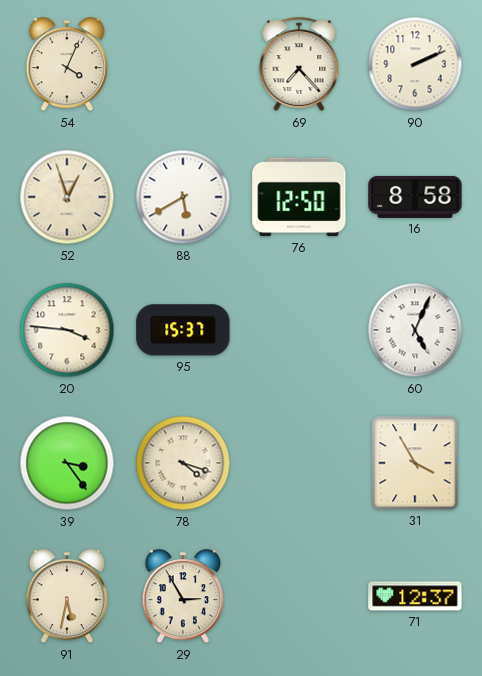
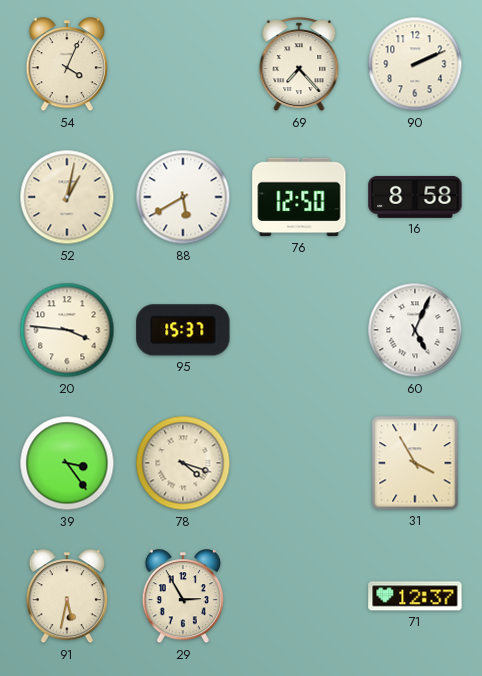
52: 12:57 -> 1:02
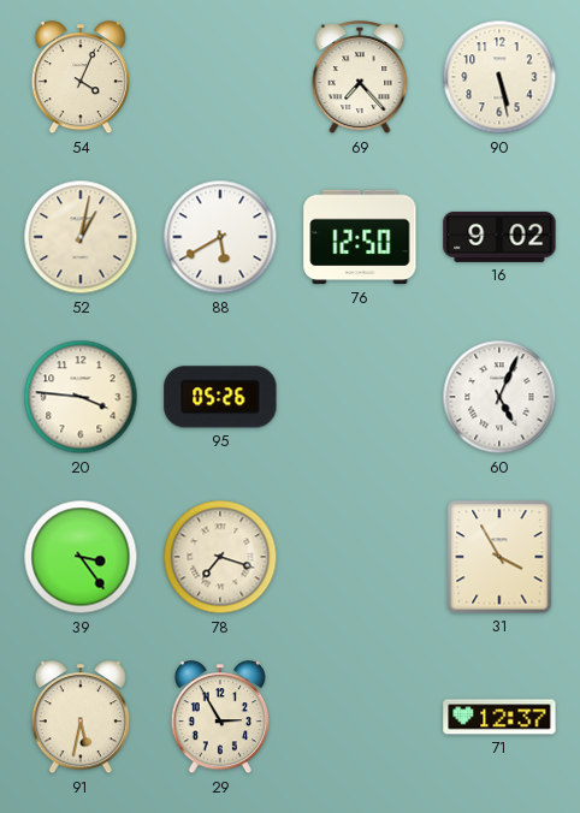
90: 2:11 -> 5:28
16: 8:58 -> 9:02
95: 15:37 -> 05:26
78: 4:18 -> 7:18
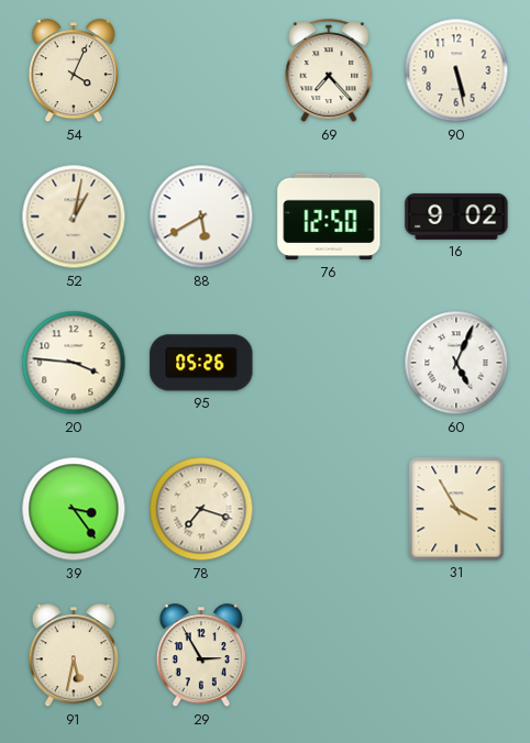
71: 12:37 -> none
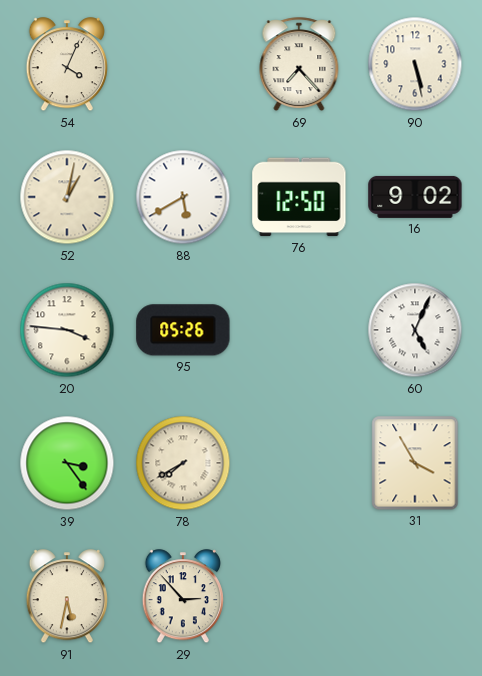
78: 7:18 -> 7:40
29: 2:55 -> 2:53
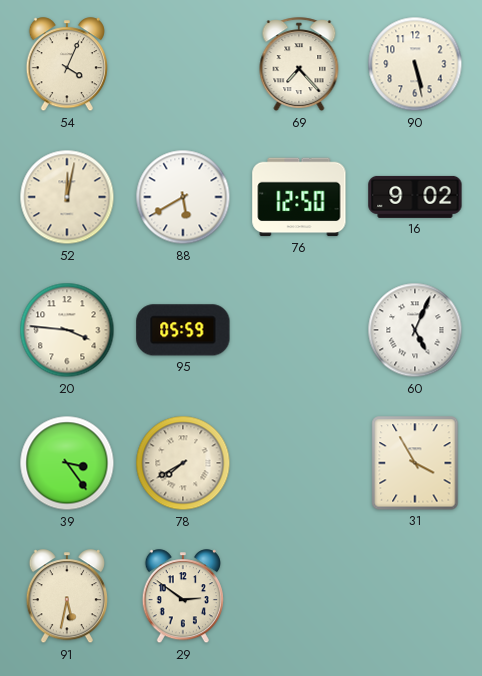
52: 1:02 -> 12:02
95: 05:26 -> 05:59
29: 2:53 -> 2:51
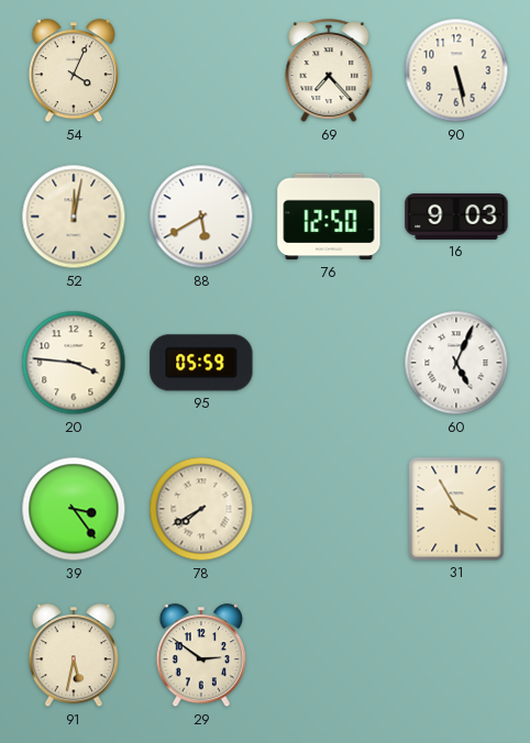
16: 9:02 -> 9:03
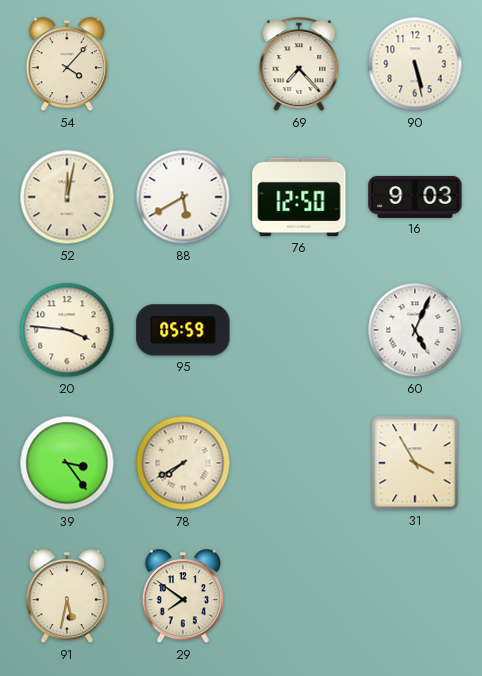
54: 4:04 -> 4:07
29: 2:51 -> 7:51
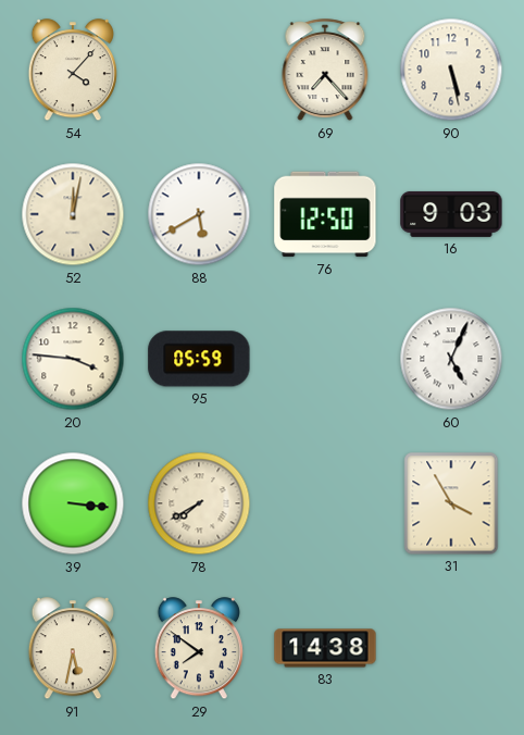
39: 3:24 -> 3:16
83: none -> 14:38
